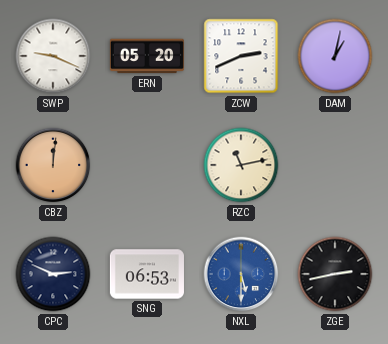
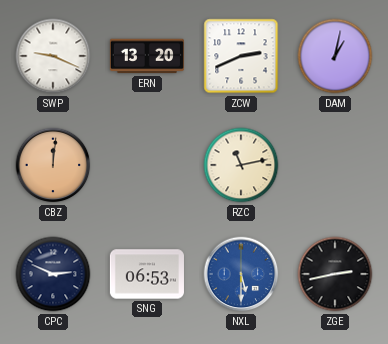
ERN: 05:20 -> 13:20
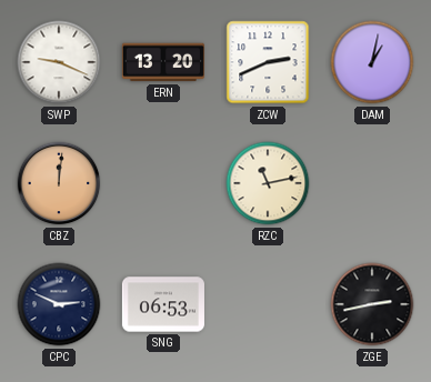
NXL: 5:30 -> none
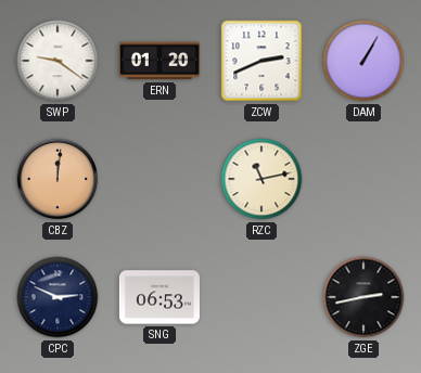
SWP: 9:19 -> 9:21
ERN: 13:20 -> 01:20
DAM: 1:02 -> 1:05
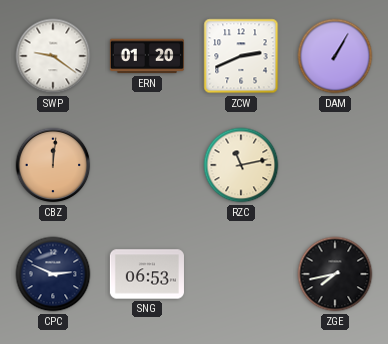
ZGE: 2:43 -> 7:43
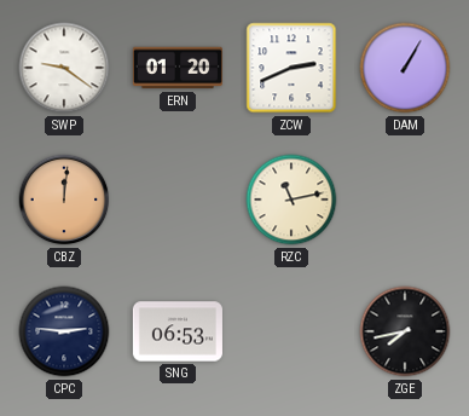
CPC: 2:49 -> 2:46
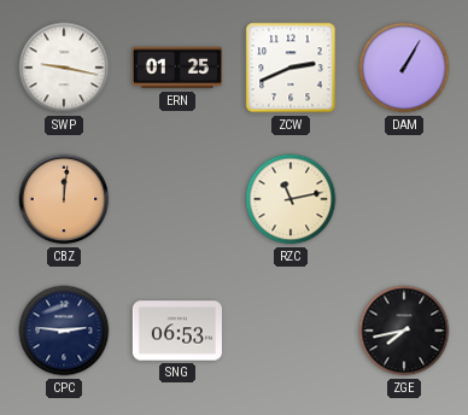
SWP: 9:21 -> 9:17
ERN: 01:20 -> 01:25
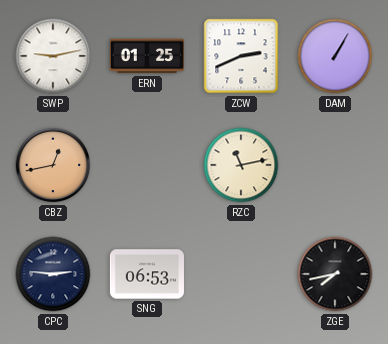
SWP: 9:17 -> 9:13
CBZ: 12:01 -> 12:43
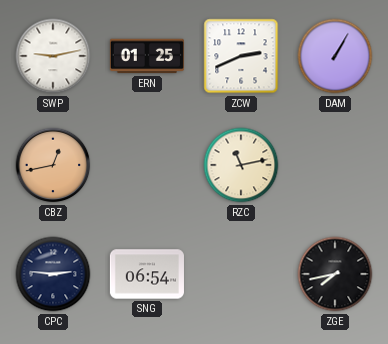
SNG: 06:53 -> 06:54
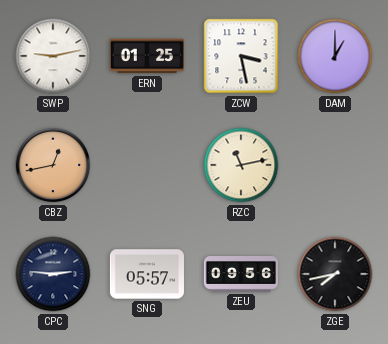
ZCW: 2:41 -> 3:28
DAM: 1:05 -> 1:00
SNG: 06:54 -> 05:57
ZEU: none -> 09:56
